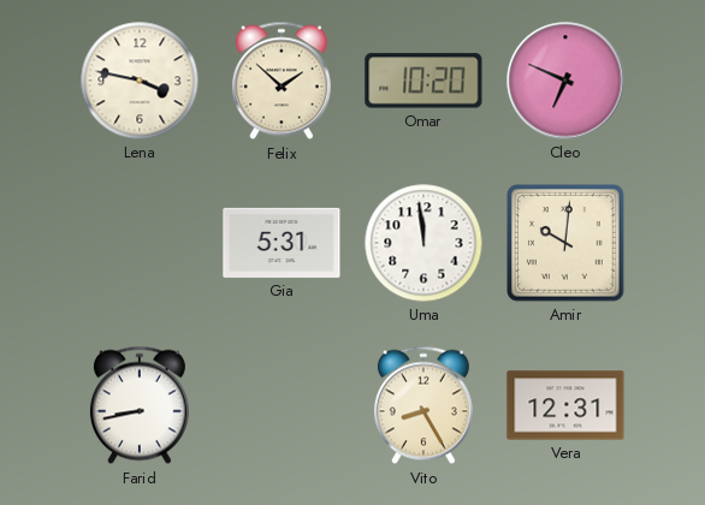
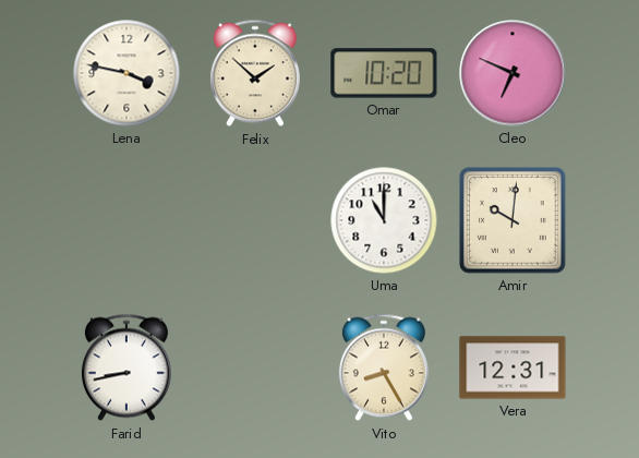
Gia: 5:31 -> none
Uma: 11:59 -> 11:00
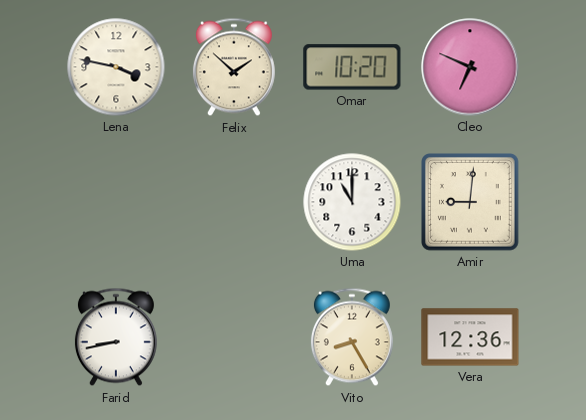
Amir: 10:01 -> 9:01
Vera: 12:31 -> 12:36
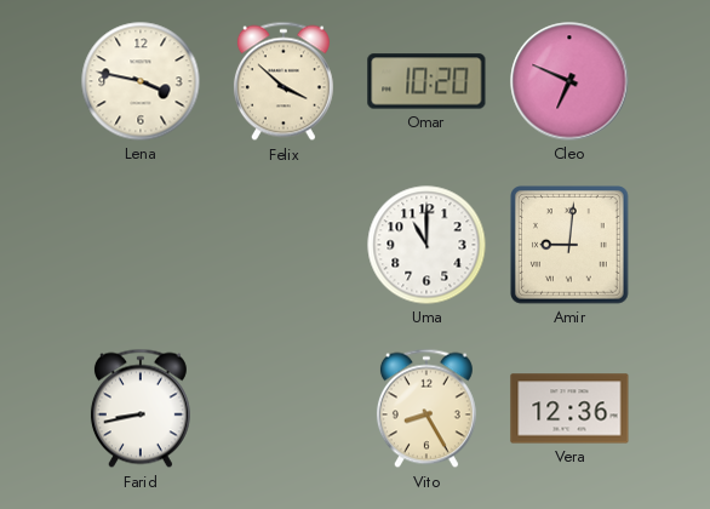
Felix: 1:52 -> 3:52
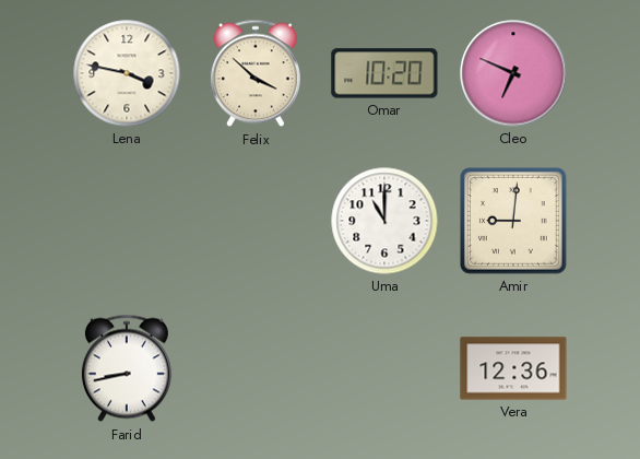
Vito: 8:25 -> none
